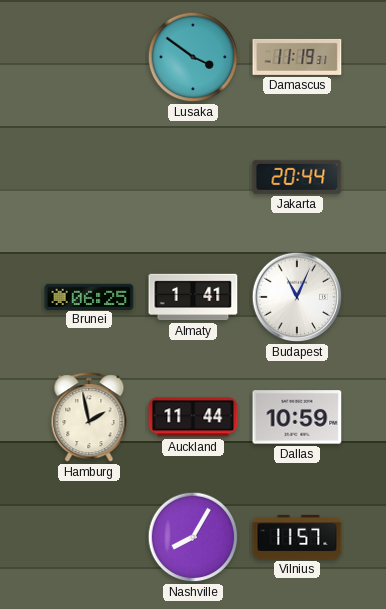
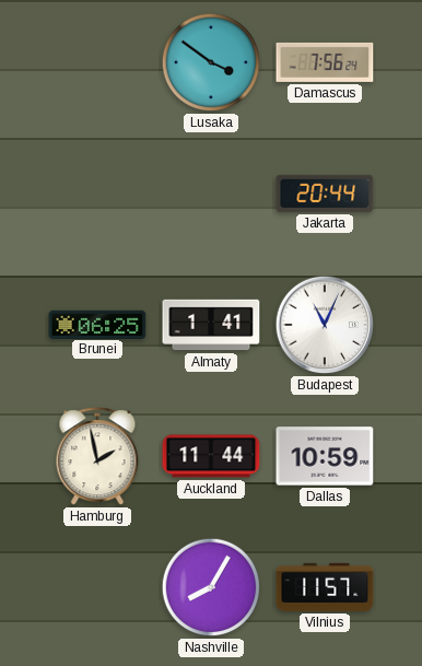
Damascus: 11:19 -> 7:56
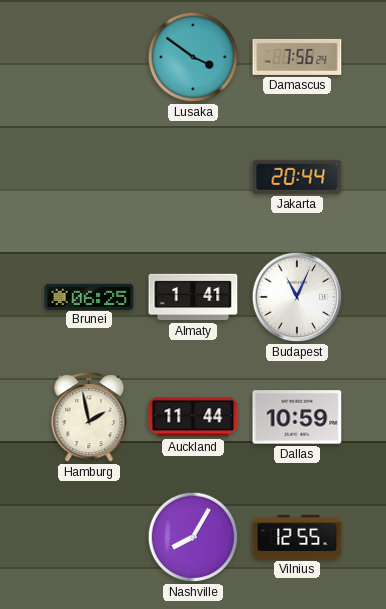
Vilnius: 11:57 -> 12:55
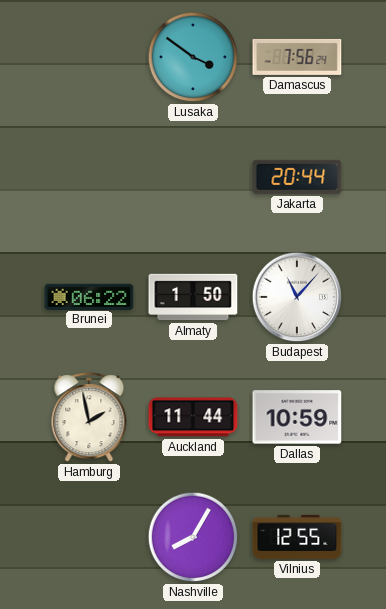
Brunei: 06:25 -> 06:22
Almaty: 1:41 -> 1:50
Budapest: 11:04 -> 11:07
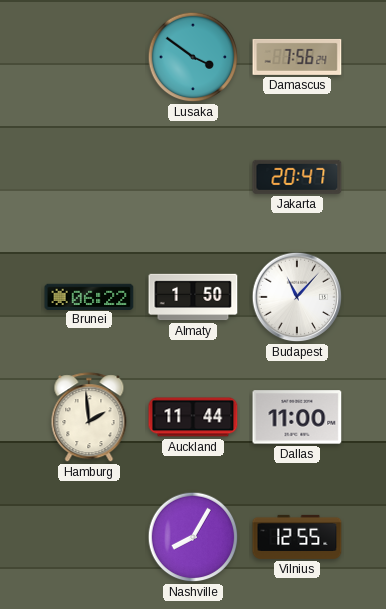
Jakarta: 20:44 -> 20:47
Hamburg: 1:58 -> 1:59
Dallas: 10:59 -> 11:00
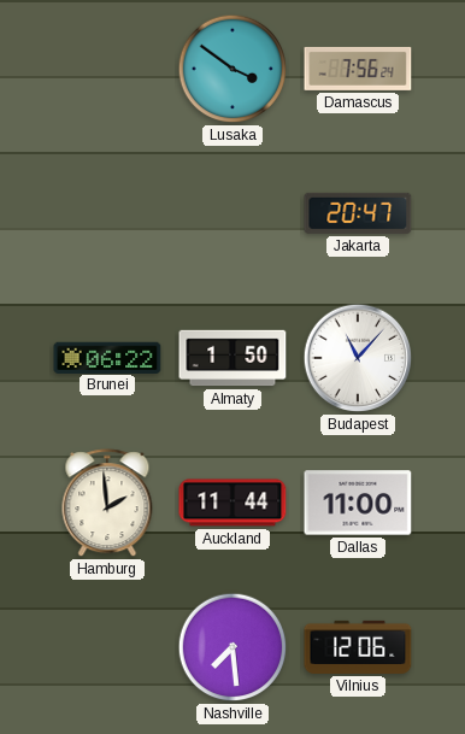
Nashville: 8:05 -> 7:29
Vilnius: 12:55 -> 12:06
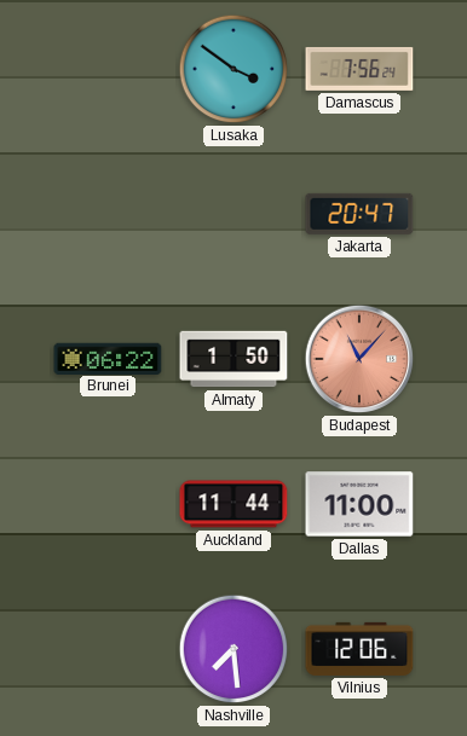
Budapest dial: white -> salmon
Hamburg: 1:59 -> none
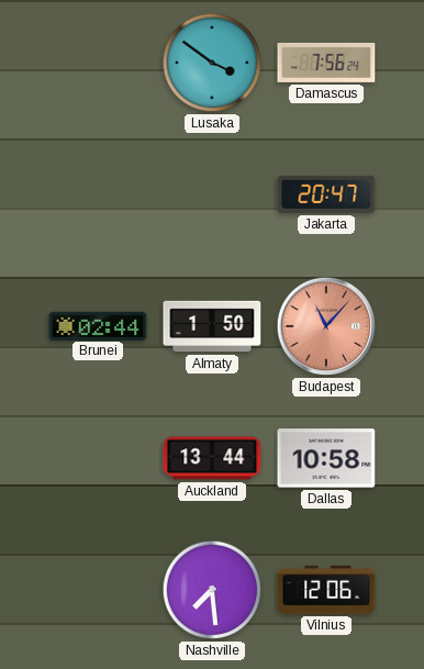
Brunei: 06:22 -> 02:44
Auckland: 11:44 -> 13:44
Dallas: 11:00 -> 10:58
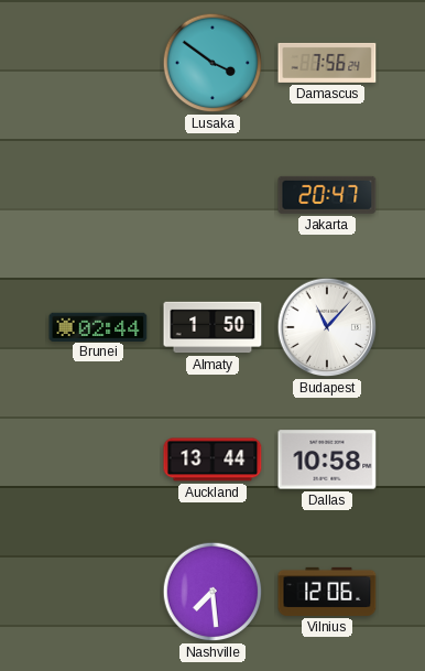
Budapest dial: salmon -> white
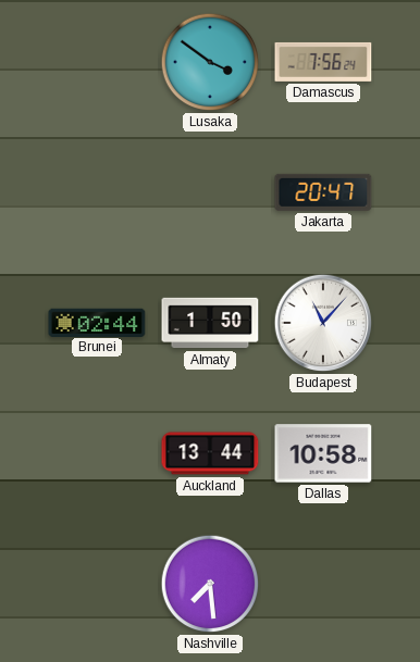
Vilnius: 12:06 -> none
